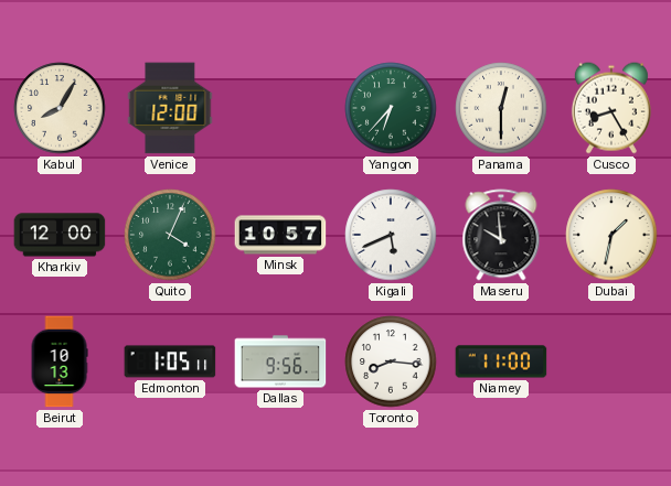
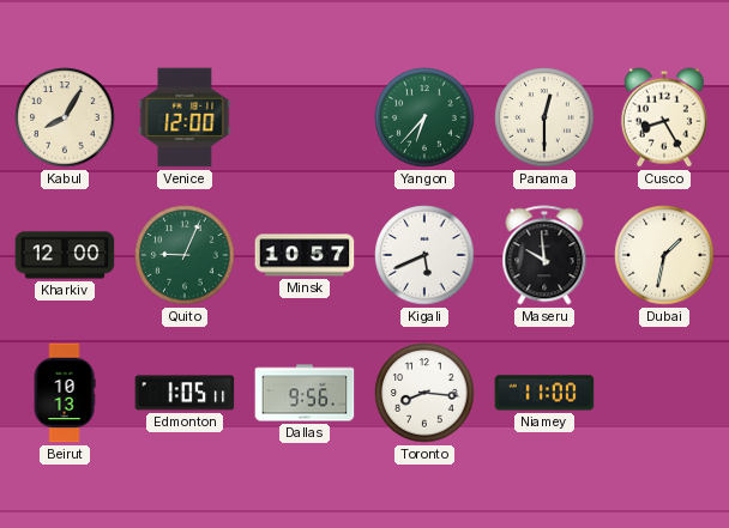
Quito: 4:04 -> 9:04
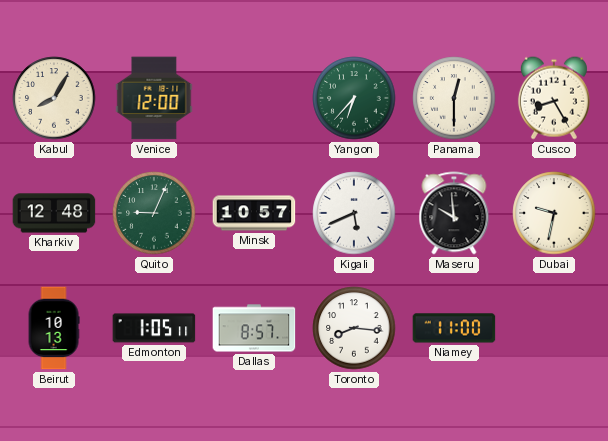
Kharkiv: 12:00 -> 12:48
Dubai: 1:32 -> 9:32
Dallas: 9:56 -> 8:57
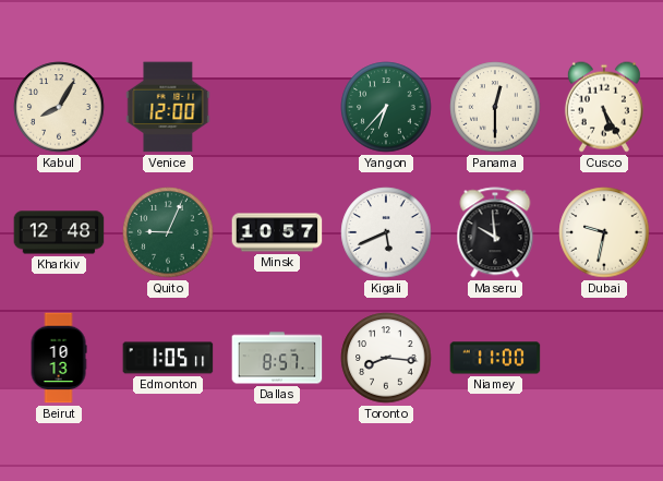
Cusco: 8:25 -> 5:25
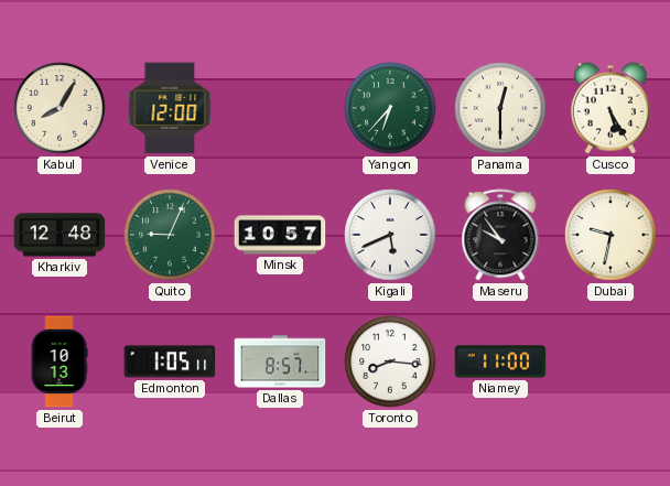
Maseru: 9:59 -> 9:54
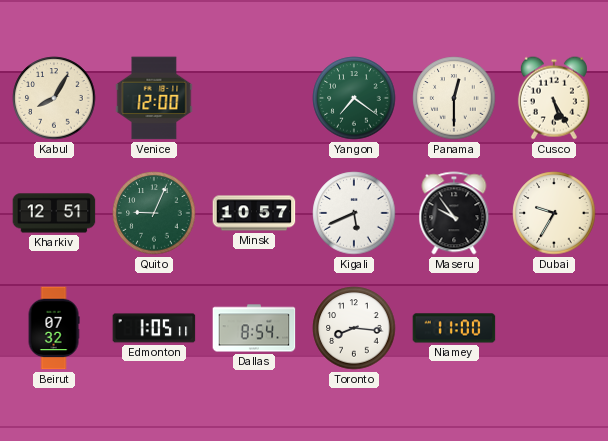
Yangon: 6:37 -> 7:21
Kharkiv: 12:48 -> 12:51
Dubai: 9:32 -> 9:35
Beirut: 10:13 -> 07:32
Dallas: 8:57 -> 8:54
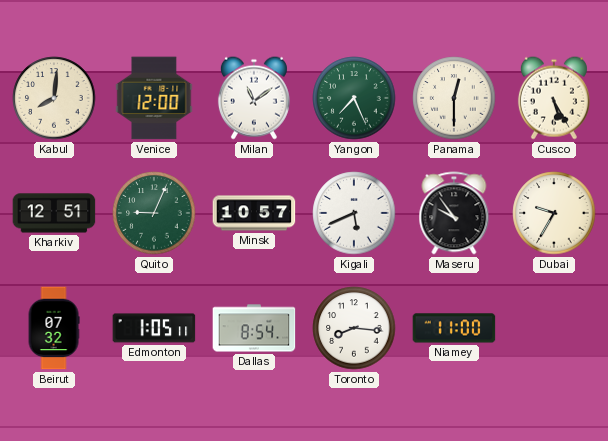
Kabul: 8:05 -> 8:01
Milan: none -> 11:09
Yangon: 7:21 -> 7:26
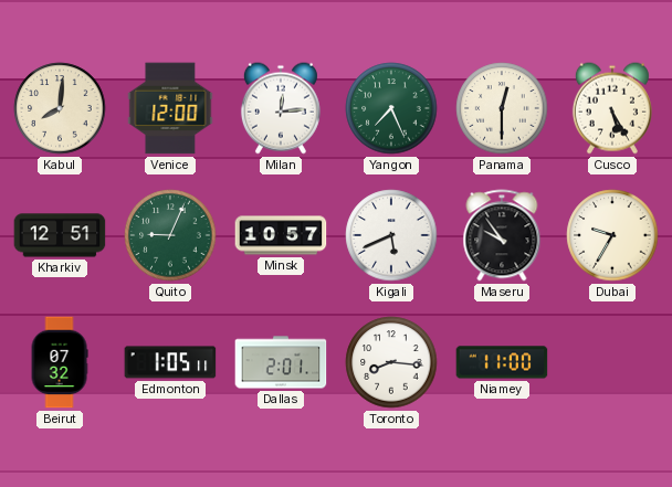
Milan: 11:09 -> 12:14
Dallas: 8:54 -> 2:01
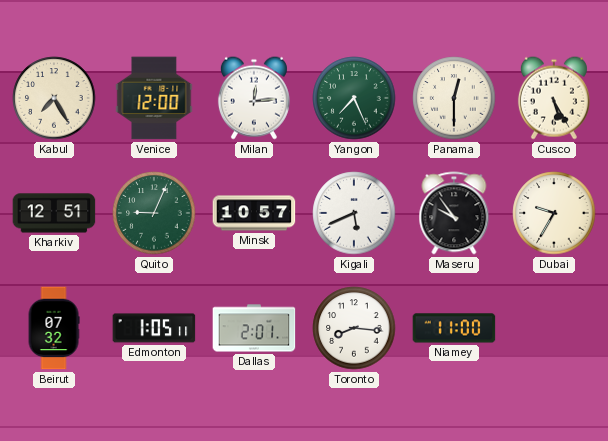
Kabul: 8:01 -> 7:25
